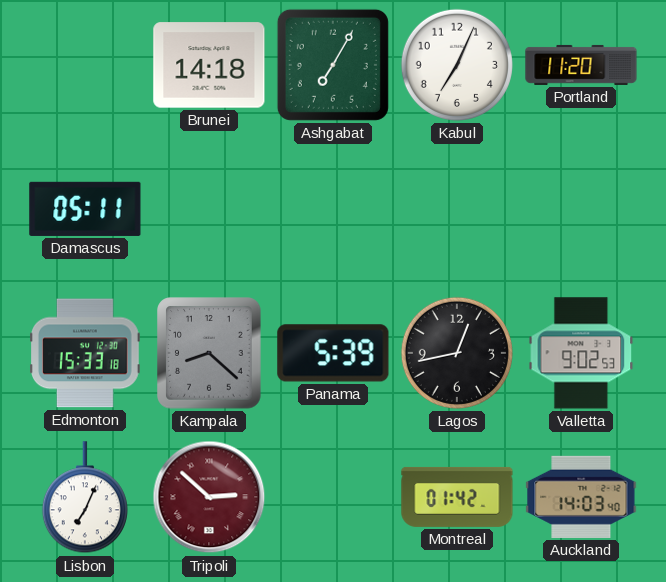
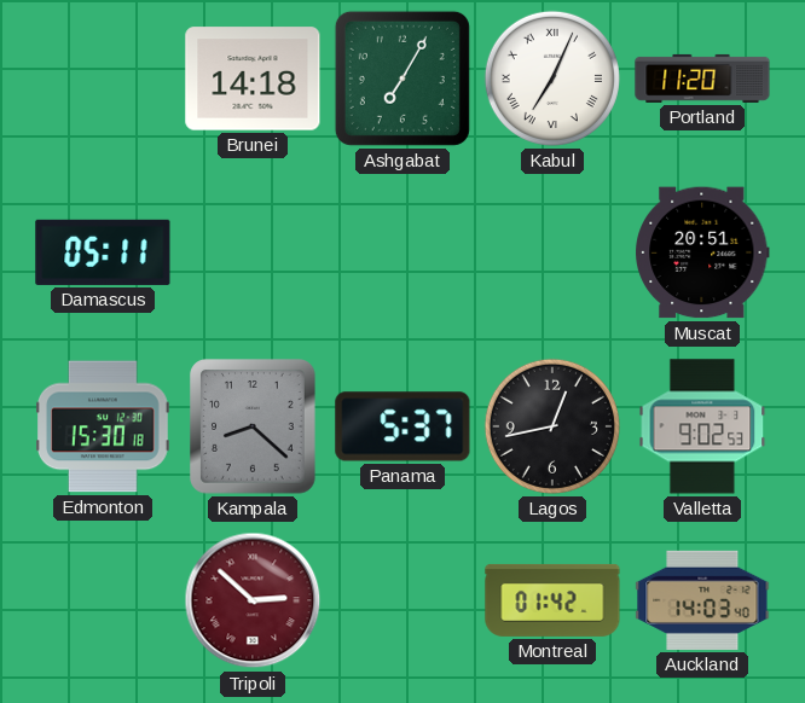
Kabul numerals: Arabic -> Roman
Muscat: none -> 20:51
Edmonton: 15:33 -> 15:30
Panama: 5:39 -> 5:37
Lisbon: 7:04 -> none
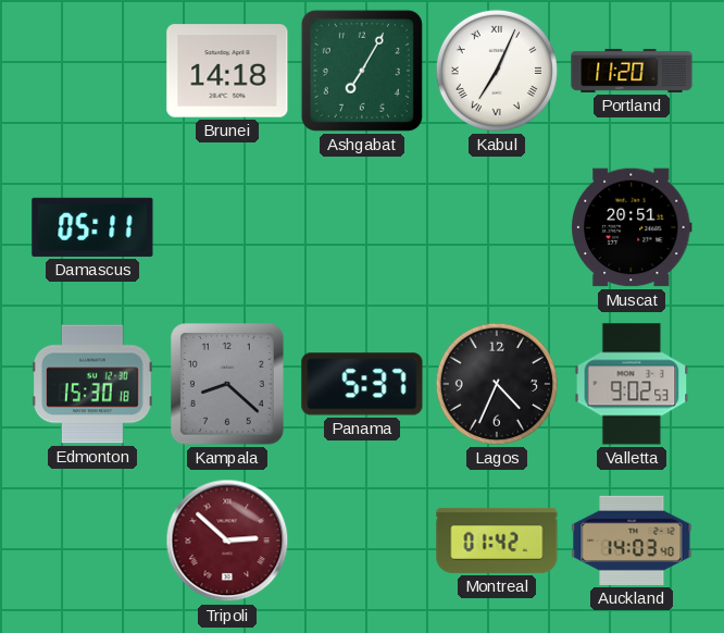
Lagos: 12:43 -> 4:34
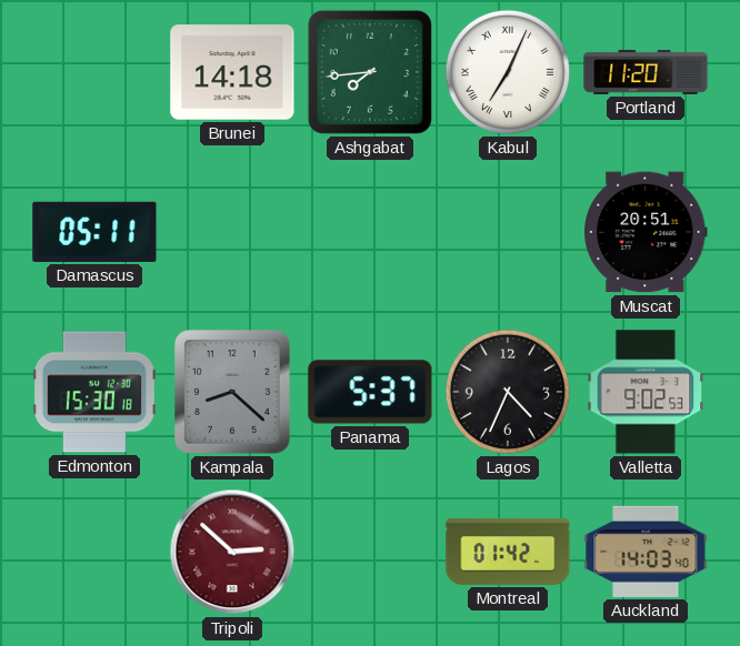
Ashgabat: 7:05 -> 7:44
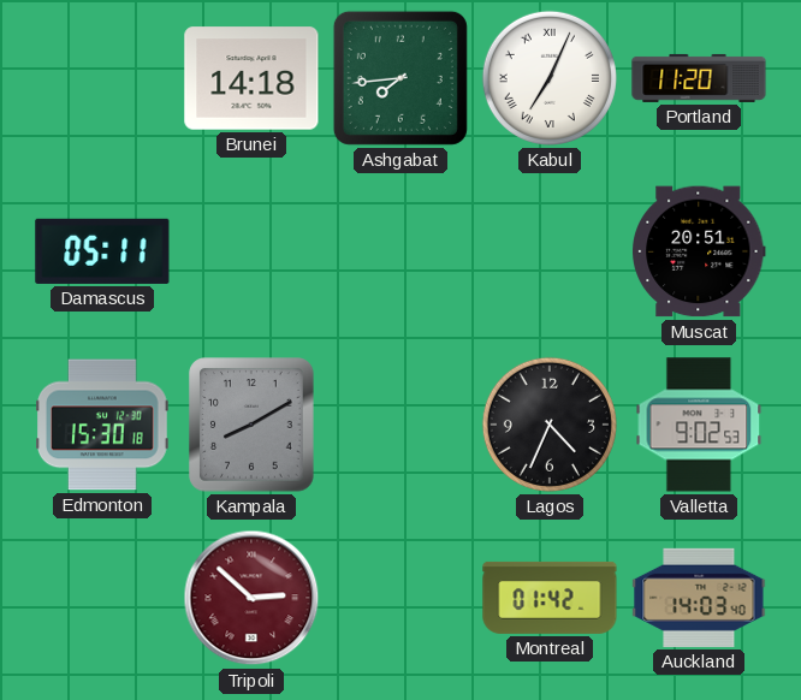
Kampala: 8:22 -> 8:10
Panama: 5:37 -> none
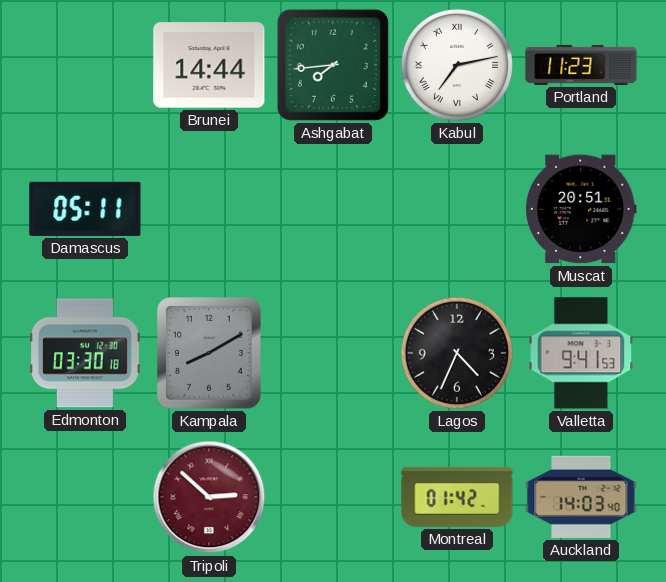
Brunei: 14:18 -> 14:44
Kabul: 7:04 -> 7:13
Portland: 11:20 -> 11:23
Edmonton: 15:30 -> 03:30
Valletta: 9:02 -> 9:41
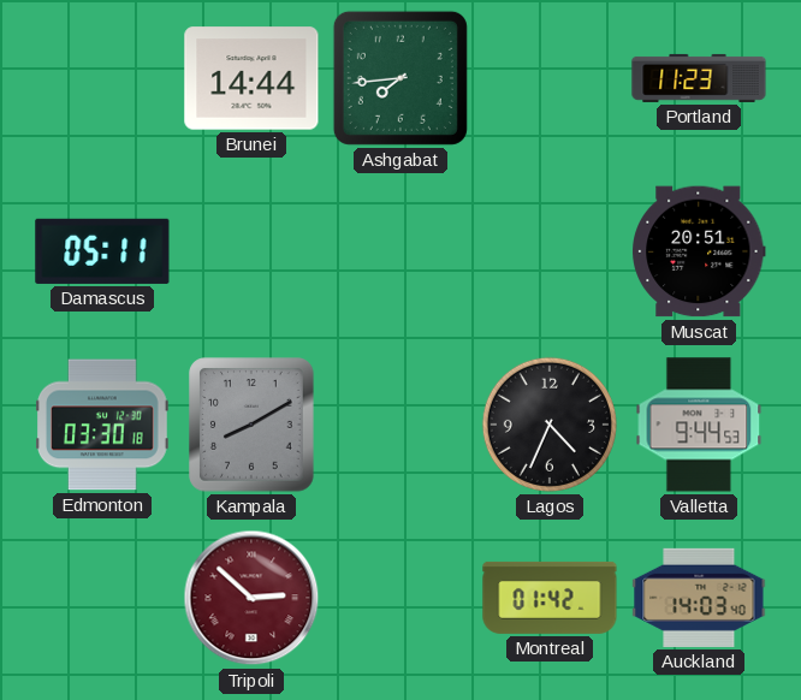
Kabul: 7:13 -> none
Valletta: 9:41 -> 9:44
